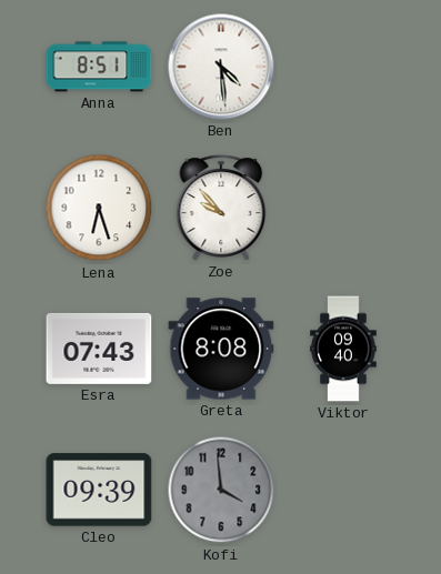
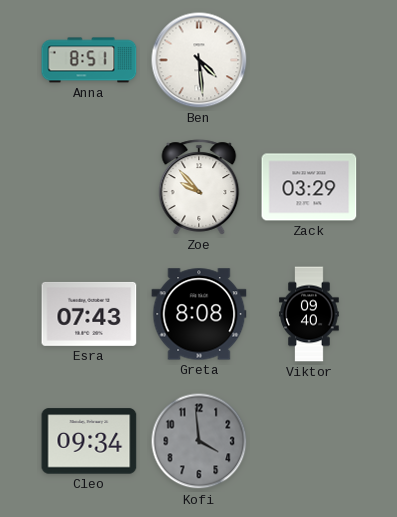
Lena: 6:27 -> none
Zack: none -> 03:29
Cleo: 09:39 -> 09:34
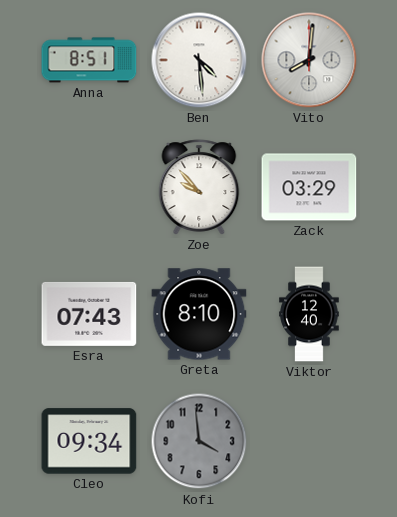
Vito: none -> 8:01
Greta: 8:08 -> 8:10
Viktor: 09:40 -> 12:40
